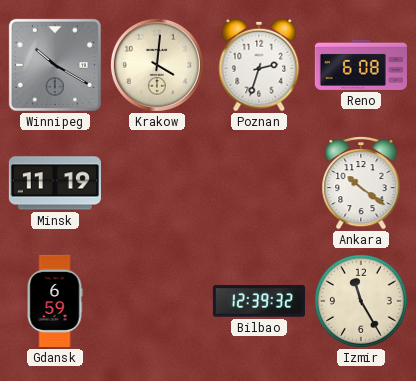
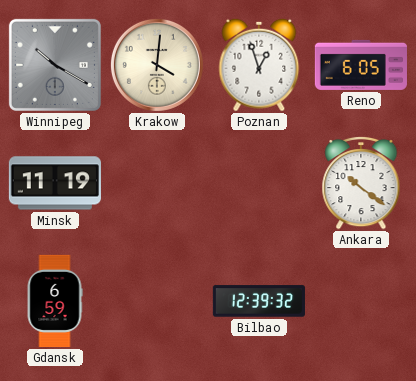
Poznan: 2:33 -> 12:57
Reno: 6:08 -> 6:05
Izmir: 11:25 -> none
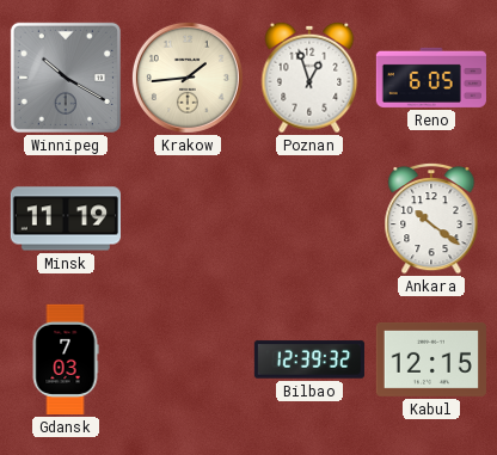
Krakow: 4:01 -> 1:44
Gdansk: 6:59 -> 7:03
Kabul: none -> 12:15
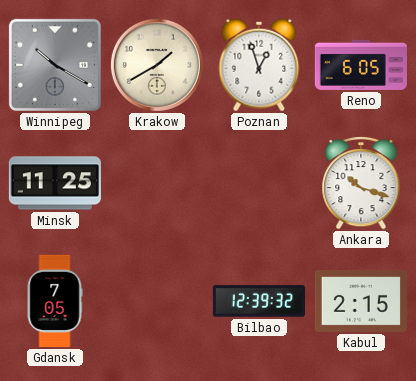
Krakow: 1:44 -> 1:40
Minsk: 11:19 -> 11:25
Ankara: 10:21 -> 10:18
Gdansk: 7:03 -> 7:05
Kabul: 12:15 -> 2:15
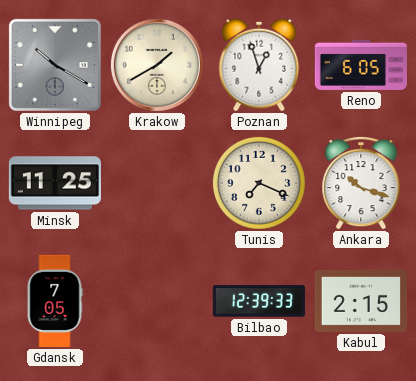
Tunis: none -> 7:19
Bilbao: 12:39:32 -> 12:39:33
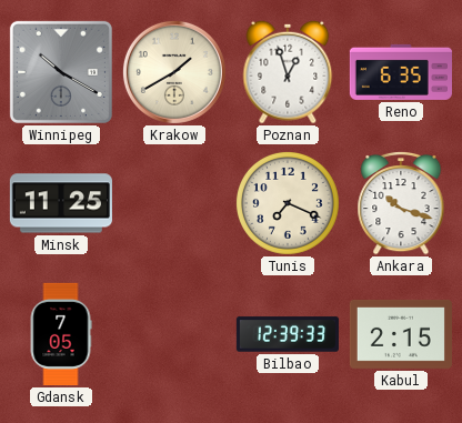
Reno: 6:05 -> 6:35
